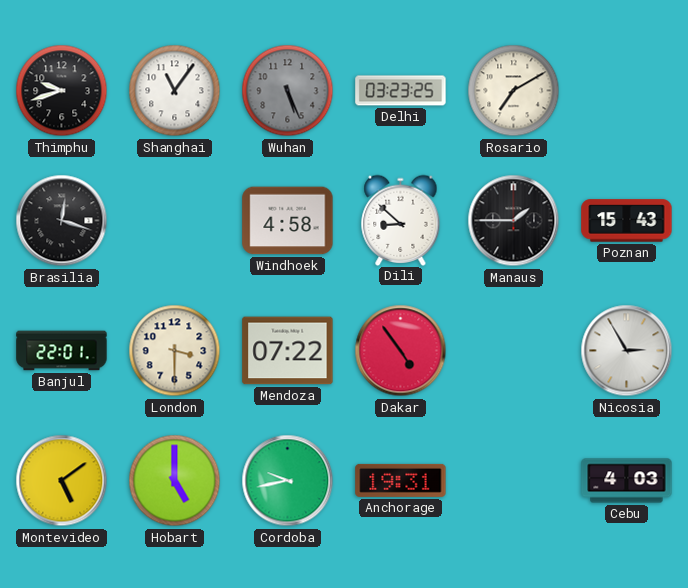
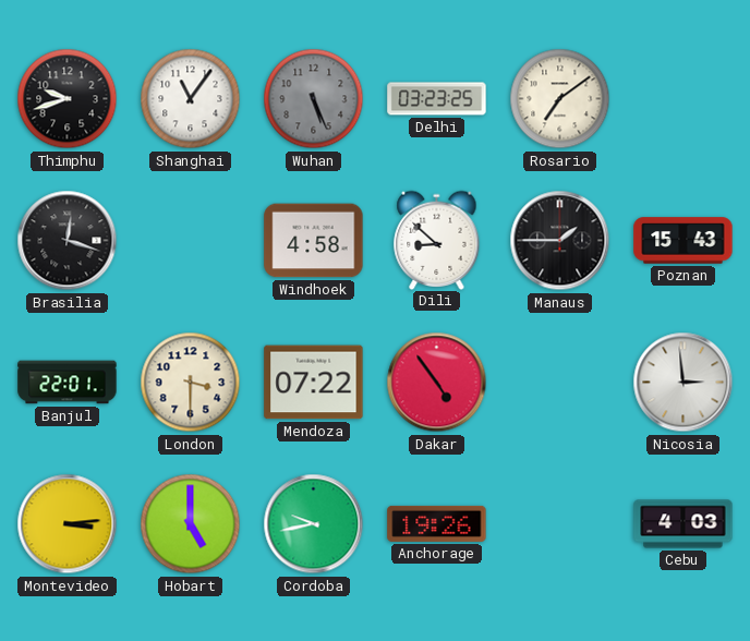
Rosario: 7:10 -> 7:09
Nicosia: 2:55 -> 2:59
Montevideo: 5:09 -> 3:14
Anchorage: 19:31 -> 19:26
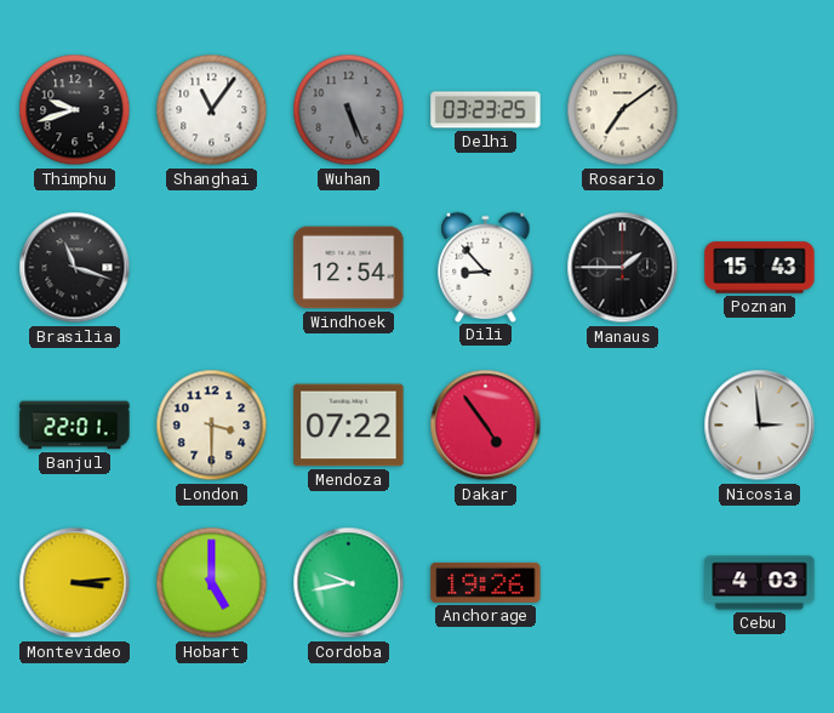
Brasilia: 12:18 -> 11:18
Windhoek: 4:58 -> 12:54
Dili: 8:52 -> 8:53
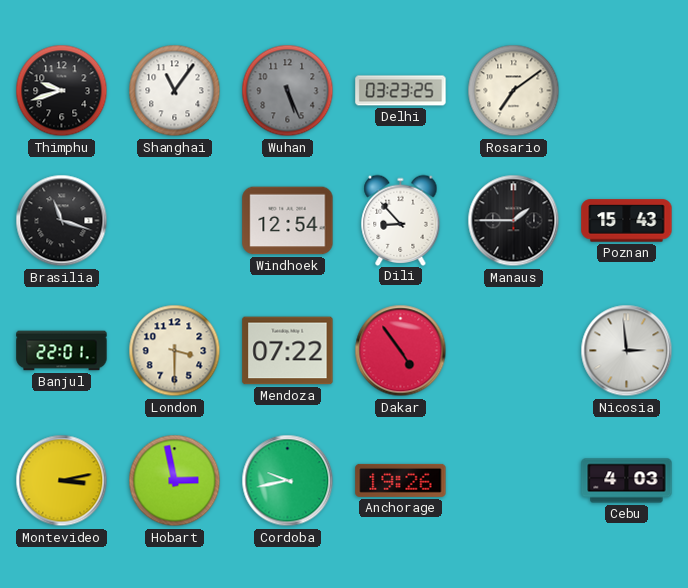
Montevideo: 3:14 -> 3:13
Hobart: 5:00 -> 2:58
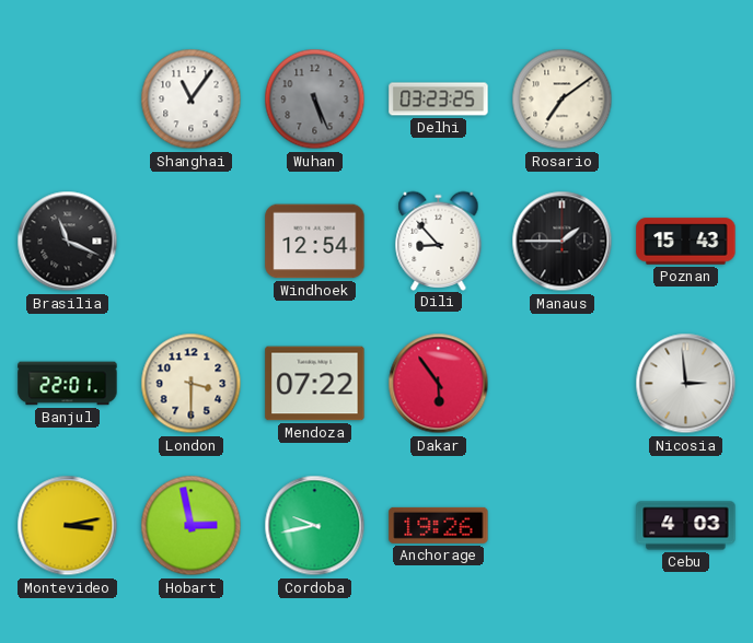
Thimphu: 9:42 -> none
Brasilia: 11:18 -> 11:19
Dakar: 4:54 -> 5:54
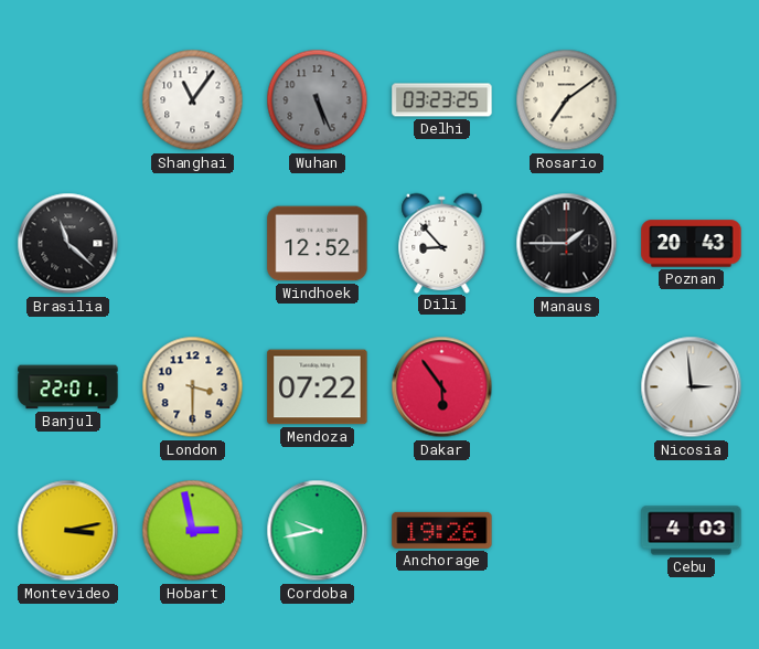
Brasilia: 11:19 -> 11:22
Windhoek: 12:54 -> 12:52
Poznan: 15:43 -> 20:43
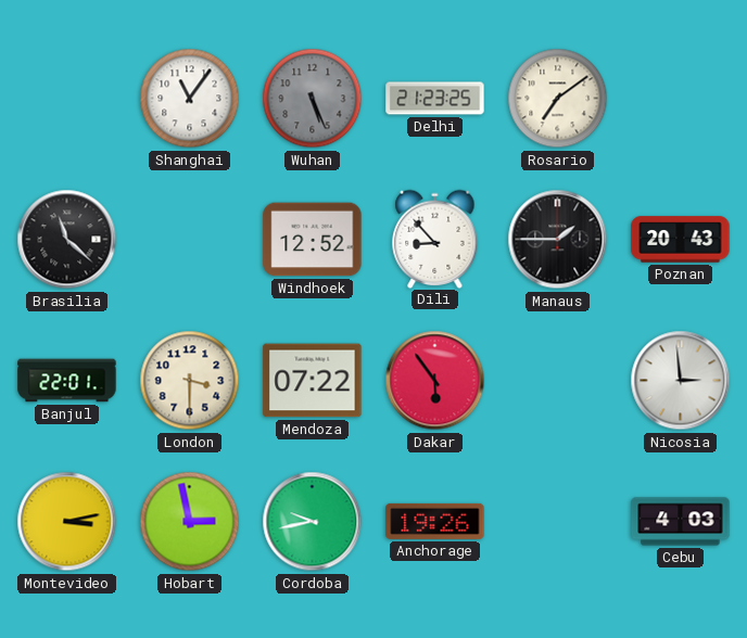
Delhi: 03:23 -> 21:23
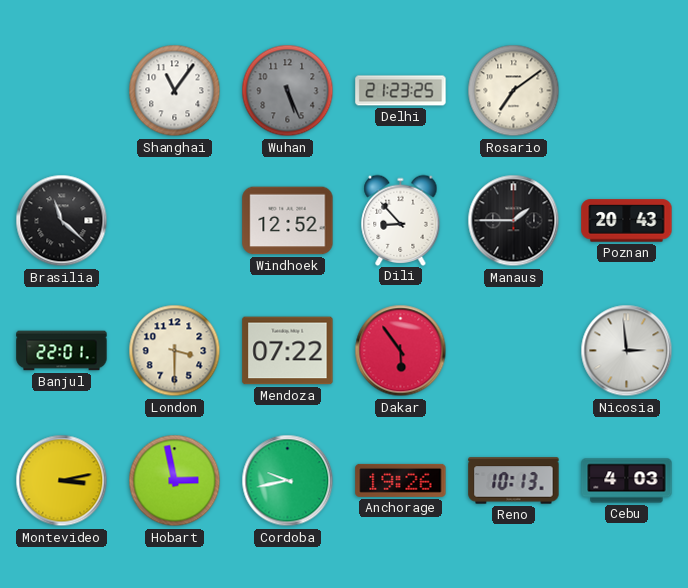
Reno: none -> 10:13
